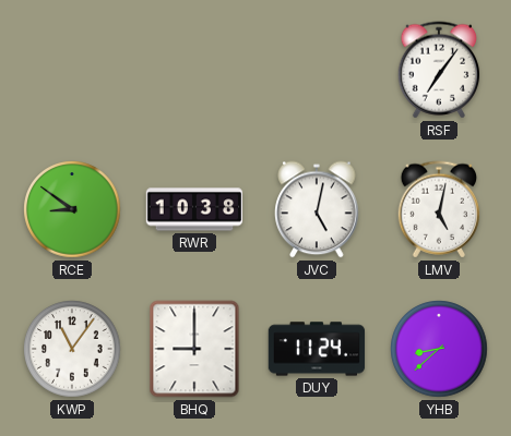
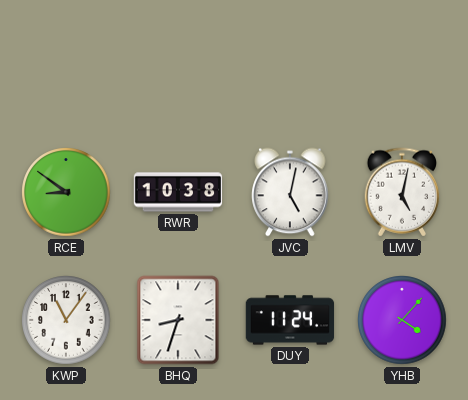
RSF: 7:06 -> none
BHQ: 9:00 -> 8:33
YHB: 8:38 -> 4:07
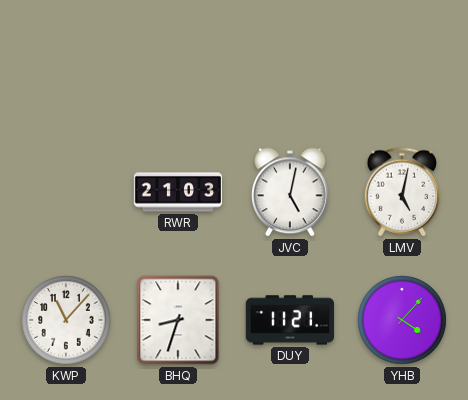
RCE: 8:51 -> none
RWR: 10:38 -> 21:03
KWP: 11:06 -> 11:07
DUY: 11:24 -> 11:21
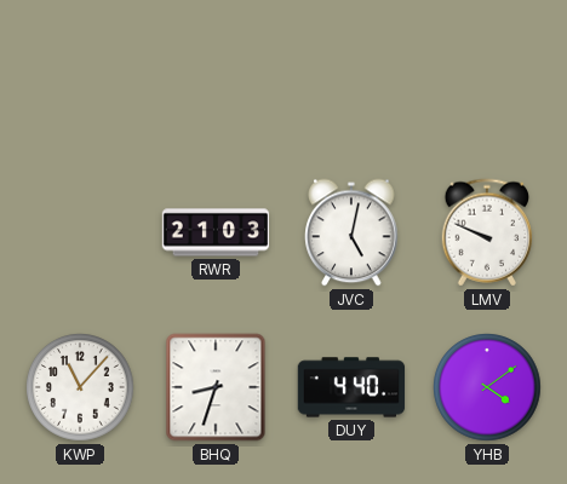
LMV: 5:02 -> 9:49
DUY: 11:21 -> 4:40
YHB: 4:07 -> 4:09
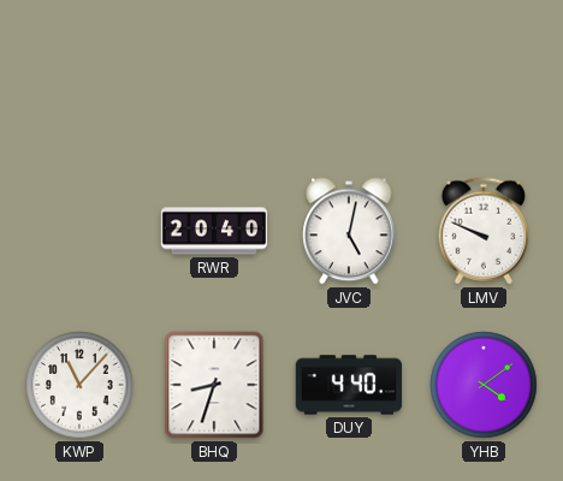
RWR: 21:03 -> 20:40
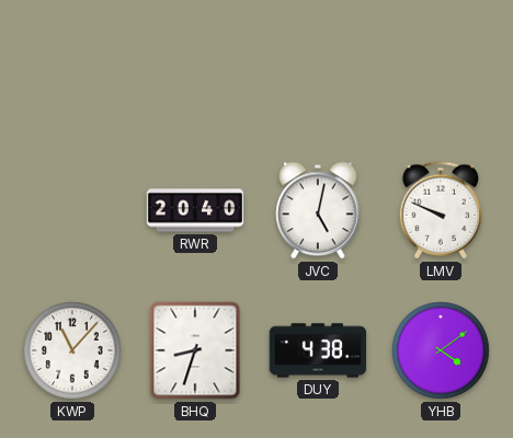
DUY: 4:40 -> 4:38
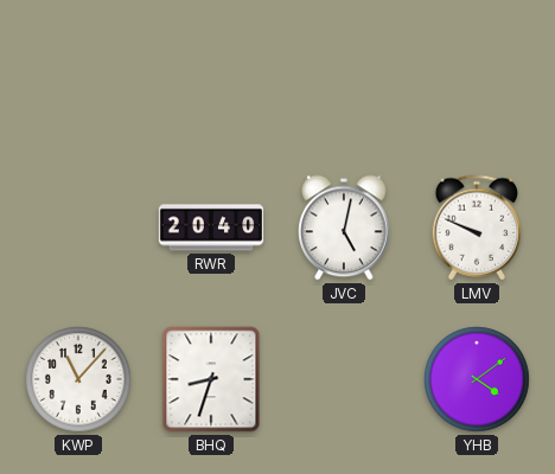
DUY: 4:38 -> none
